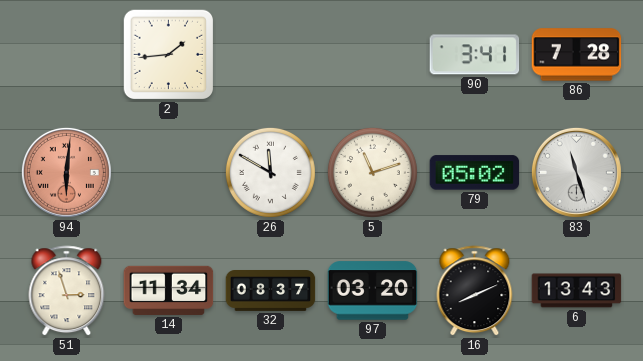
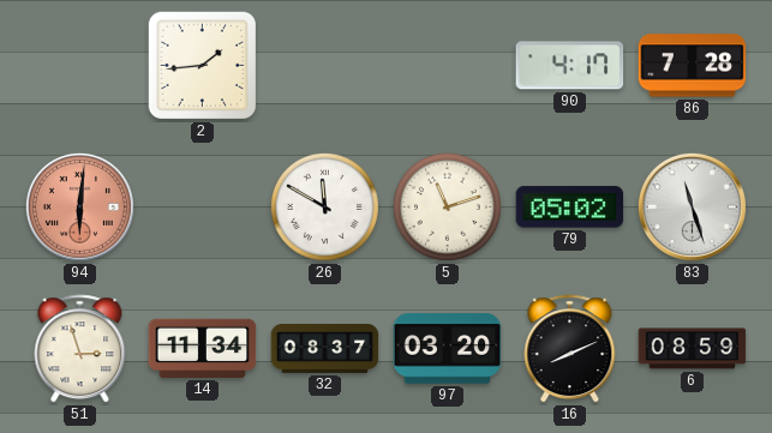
90: 3:41 -> 4:17
6: 13:43 -> 08:59
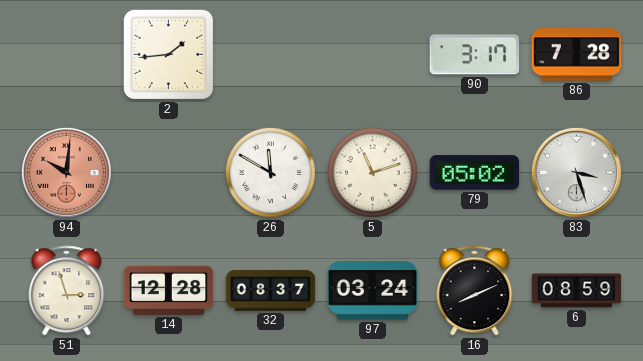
90: 4:17 -> 3:17
94: 6:01 -> 10:01
83: 11:27 -> 3:27
14: 11:34 -> 12:28
97: 03:20 -> 03:24
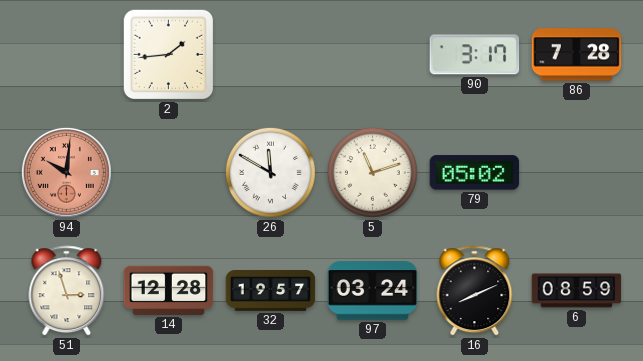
83: 3:27 -> none
32: 08:37 -> 19:57
